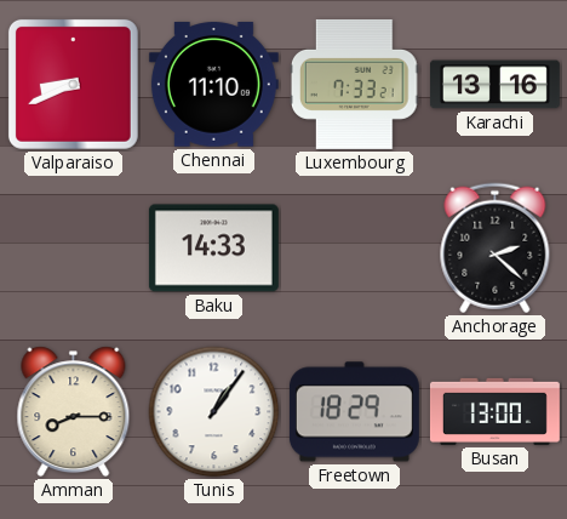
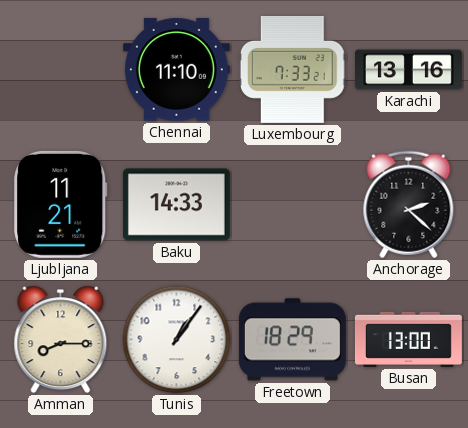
Valparaiso: 8:41 -> none
Ljubljana: none -> 11:21
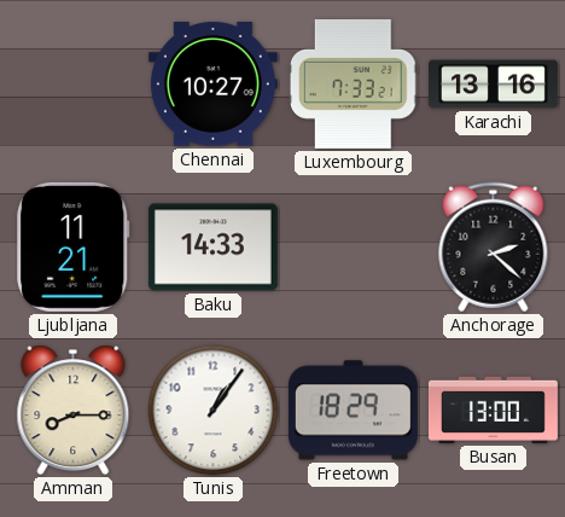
Chennai: 11:10 -> 10:27
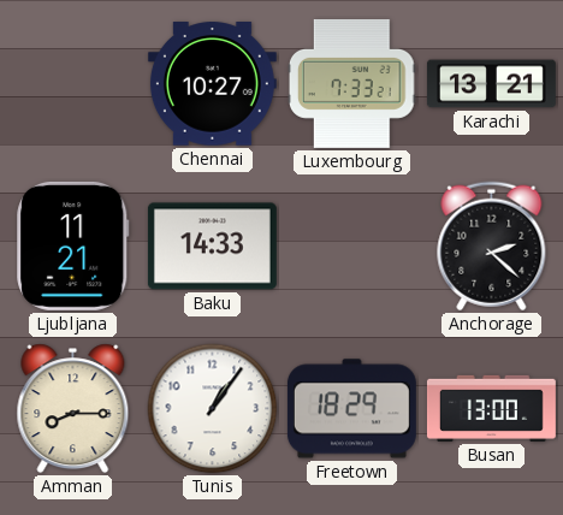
Karachi: 13:16 -> 13:21
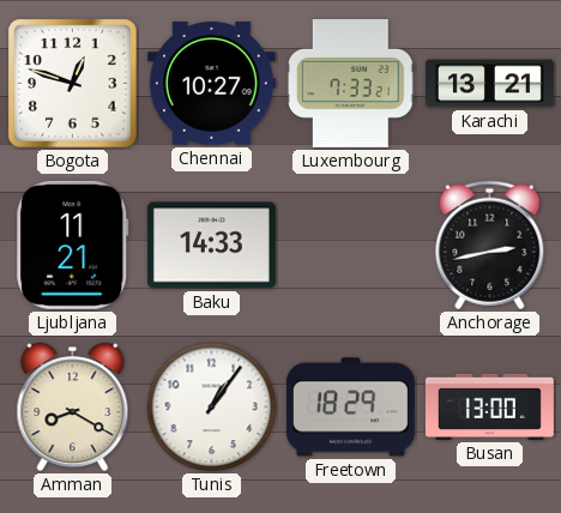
Bogota: none -> 12:48
Anchorage: 2:22 -> 2:43
Amman: 8:15 -> 8:20
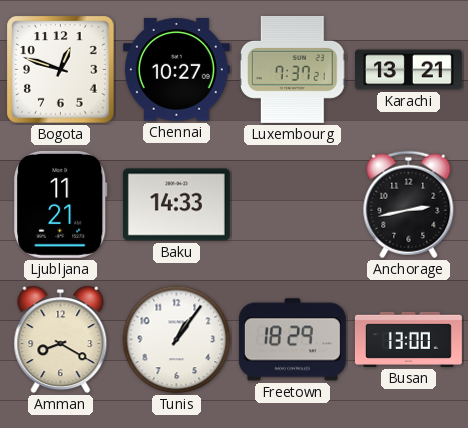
Luxembourg: 7:33 -> 7:37
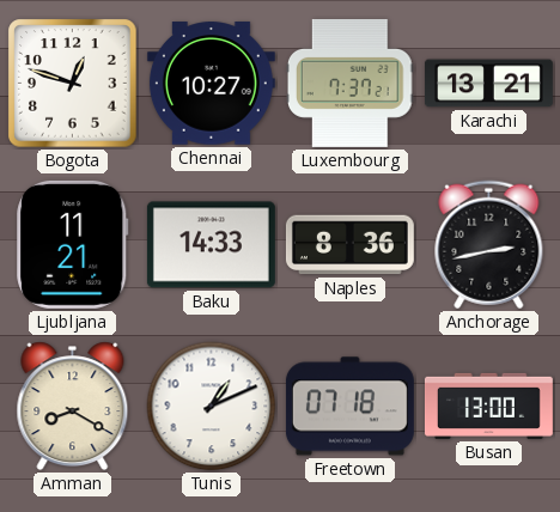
Naples: none -> 8:36
Tunis: 1:06 -> 1:11
Freetown: 18:29 -> 07:18
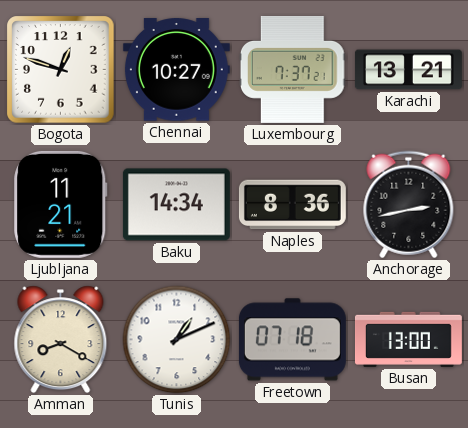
Baku: 14:33 -> 14:34
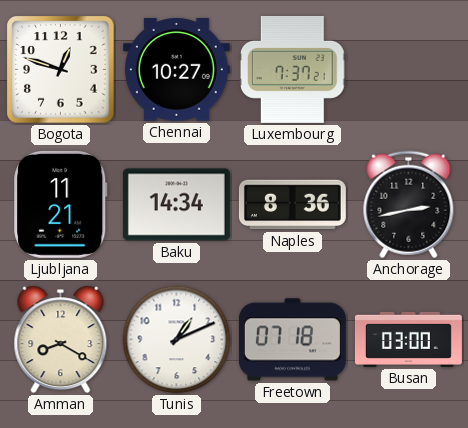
Karachi: 13:21 -> none
Busan: 13:00 -> 03:00
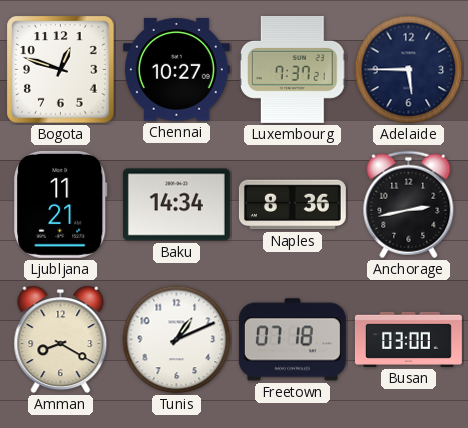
Adelaide: none -> 5:45
